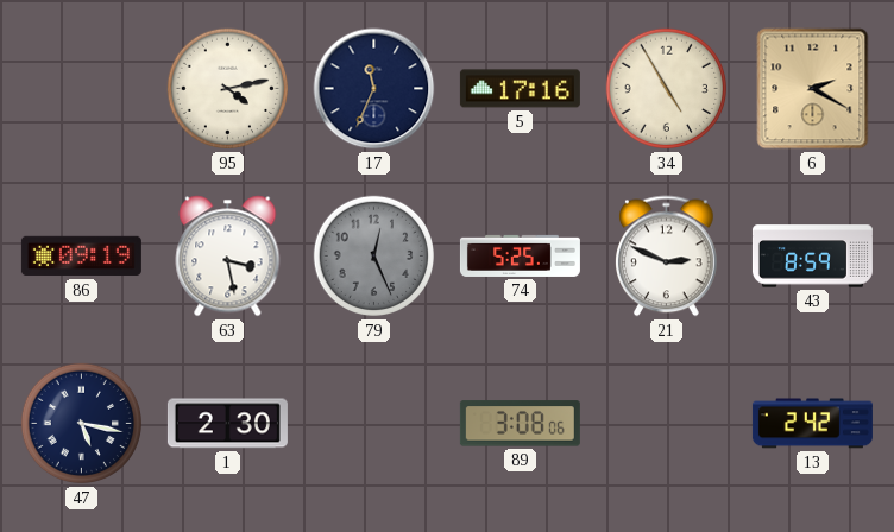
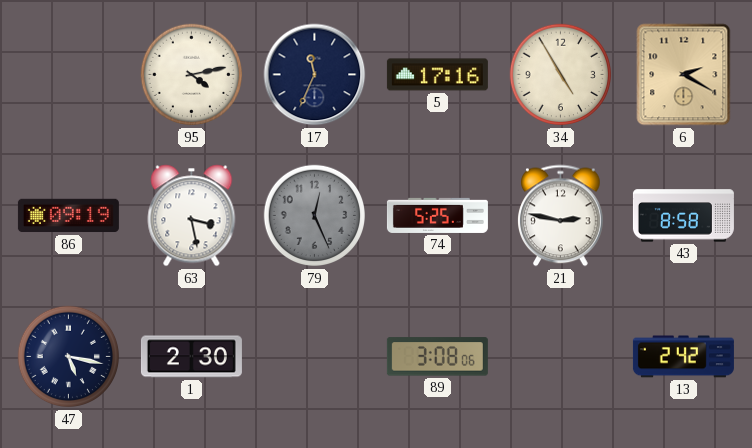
21: 2:49 -> 2:47
43: 8:59 -> 8:58
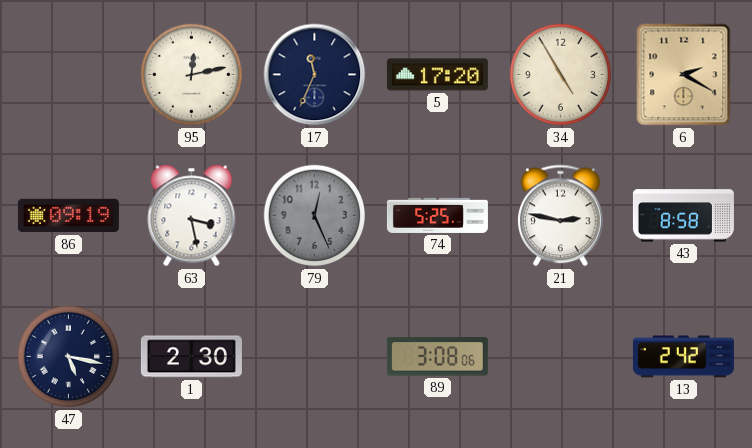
95: 4:13 -> 12:13
5: 17:16 -> 17:20
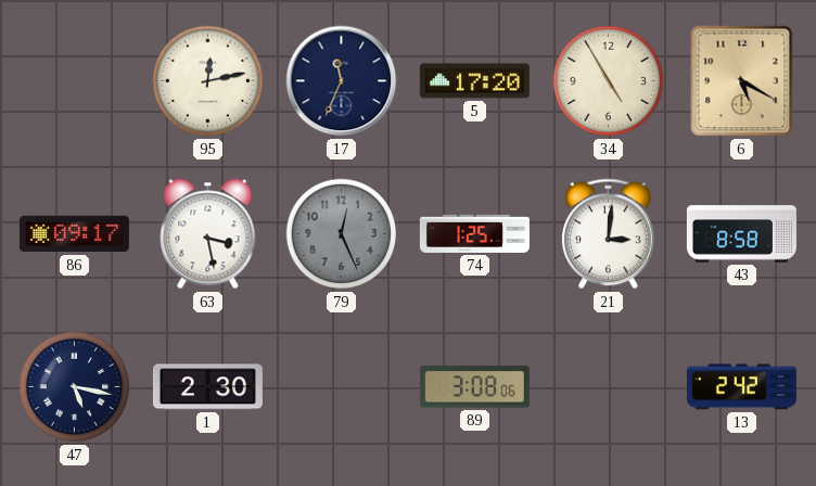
6: 2:20 -> 5:20
86: 09:19 -> 09:17
74: 5:25 -> 1:25
21: 2:47 -> 3:01
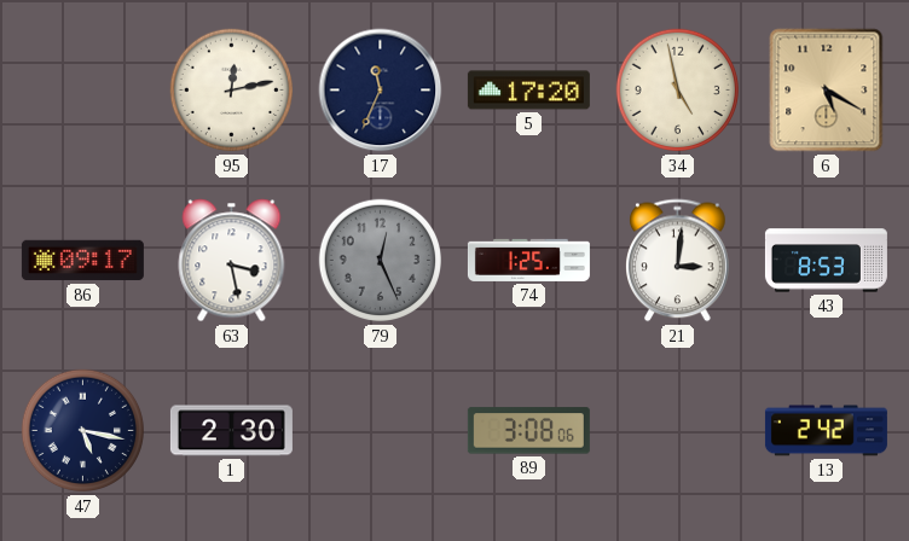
34: 4:55 -> 4:58
43: 8:58 -> 8:53
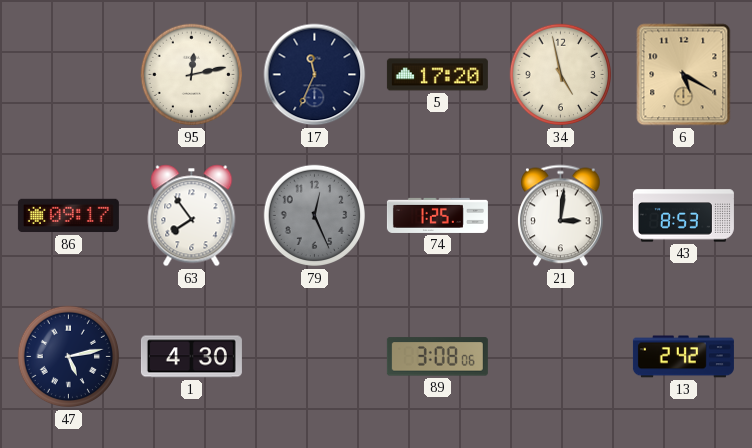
63: 3:28 -> 7:54
47: 5:17 -> 5:13
1: 2:30 -> 4:30
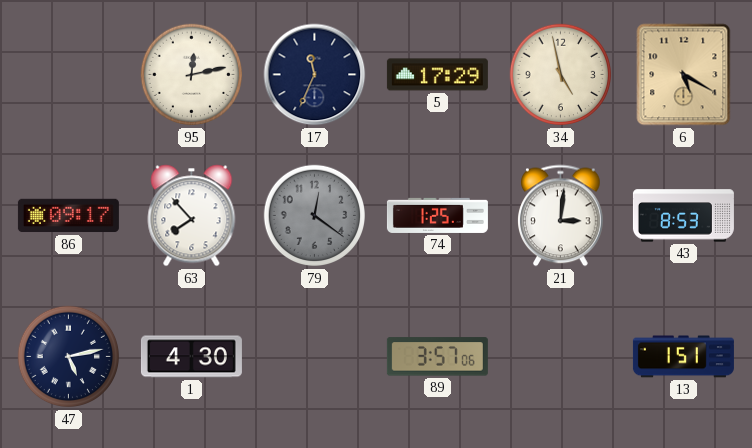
5: 17:20 -> 17:29
63: 7:54 -> 7:53
79: 12:26 -> 12:21
89: 3:08 -> 3:57
13: 2:42 -> 1:51
